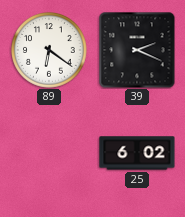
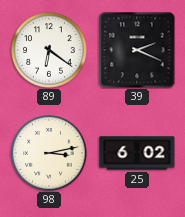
98: none -> 3:13
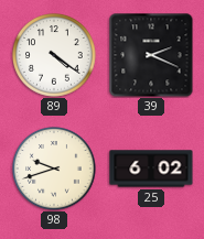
89: 6:21 -> 4:21
98: 3:13 -> 9:42
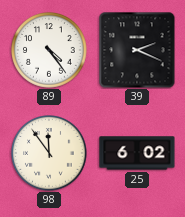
89: 4:21 -> 4:24
98: 9:42 -> 11:54
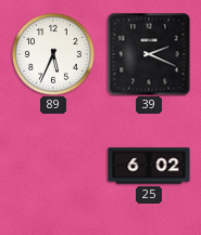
89: 4:24 -> 5:34
98: 11:54 -> none
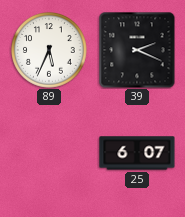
25: 6:02 -> 6:07
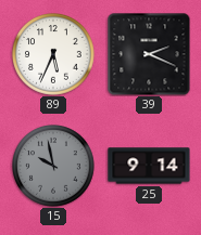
15: none -> 9:58
25: 6:07 -> 9:14
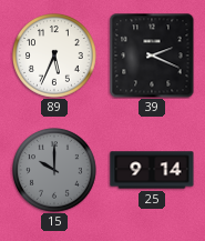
15: 9:58 -> 10:00
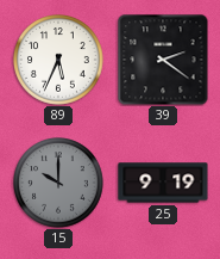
39: 2:19 -> 2:21
25: 9:14 -> 9:19
